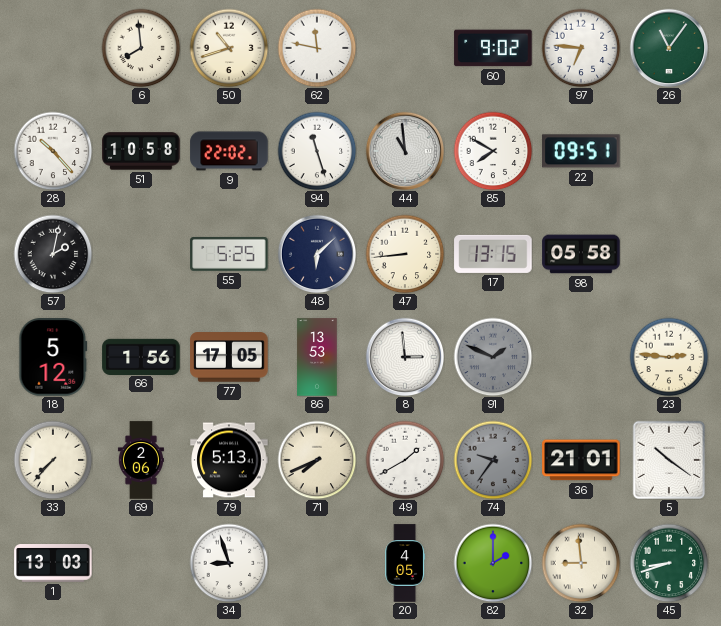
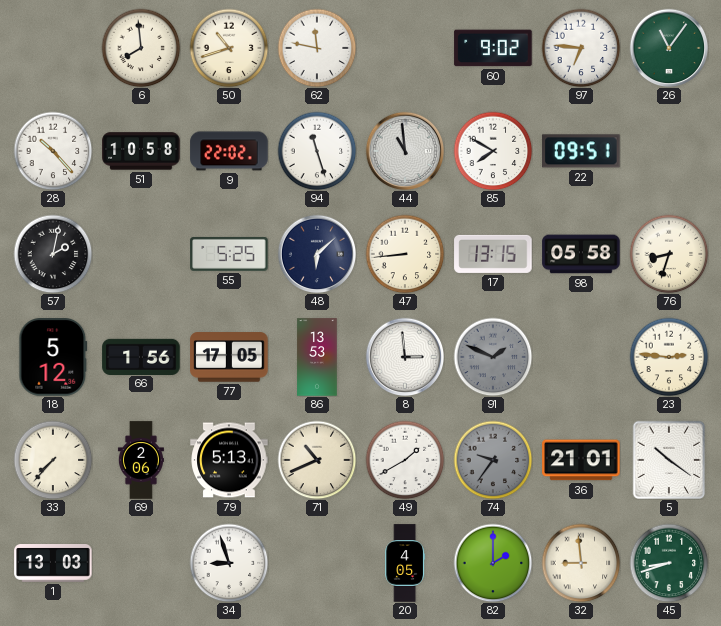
76: none -> 8:33
71: 7:41 -> 10:41
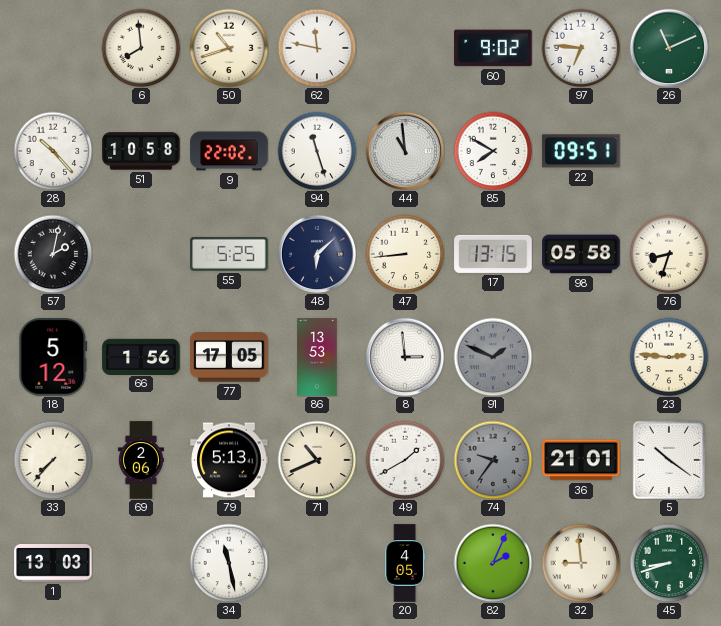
26: 11:06 -> 11:11
34: 8:57 -> 11:28
82: 2:00 -> 2:04
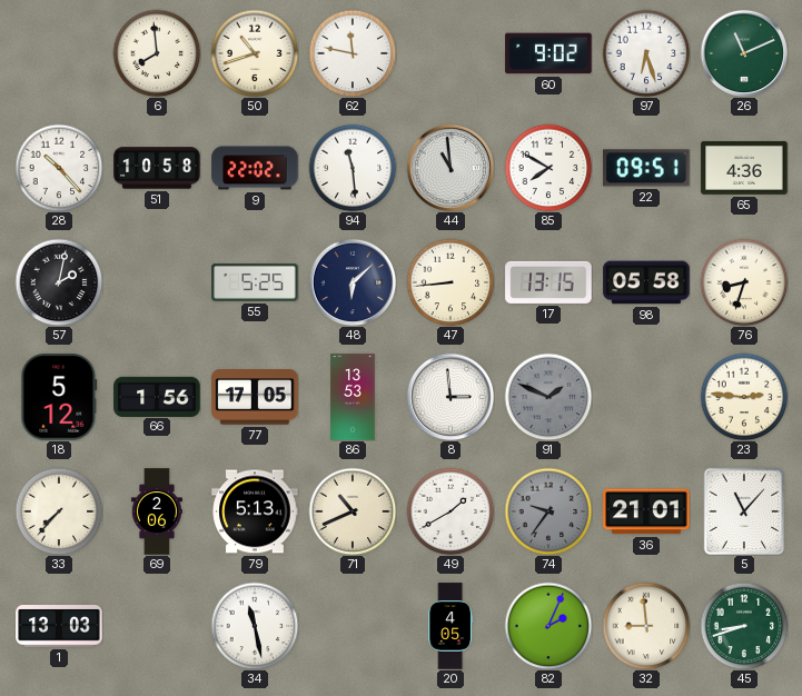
97: 6:46 -> 6:27
94: 11:27 -> 11:29
65: none -> 4:36
5: 10:21 -> 11:07
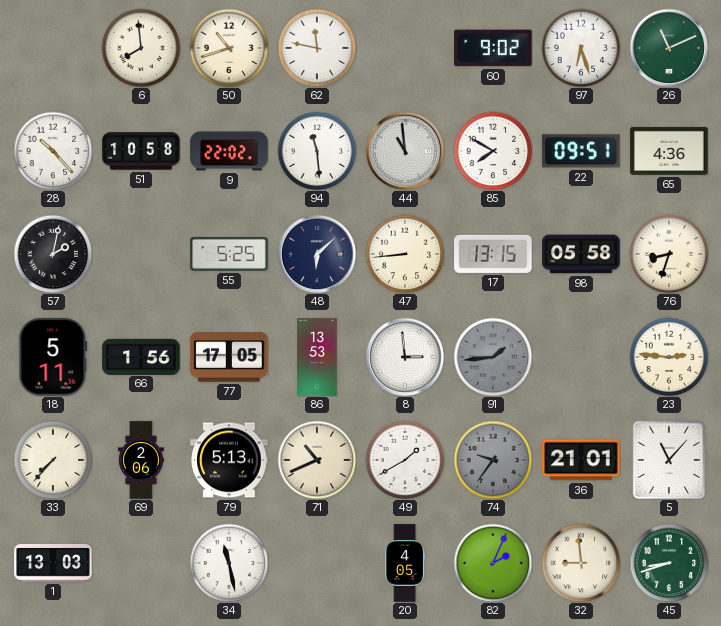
18: 5:12 -> 5:11
91: 1:49 -> 1:44
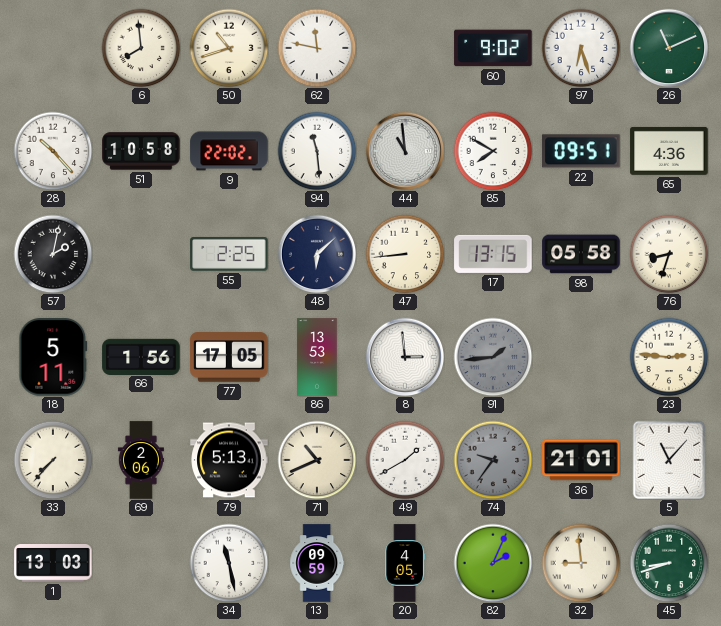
55: 5:25 -> 2:25
13: none -> 09:59
